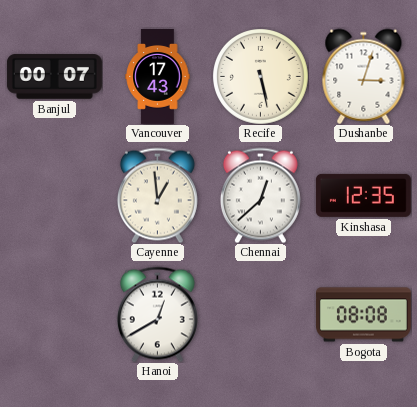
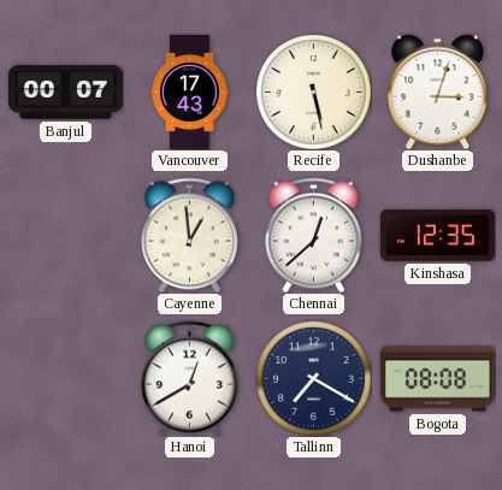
Tallinn: none -> 7:20
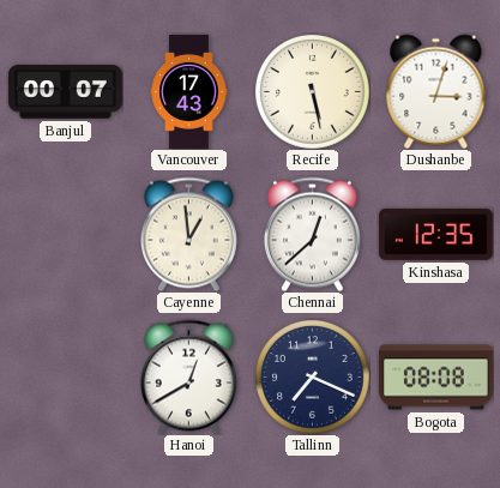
Tallinn: 7:20 -> 7:19
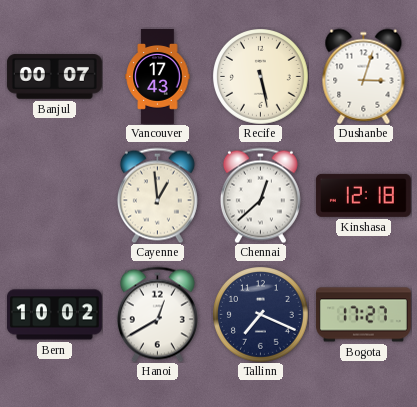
Kinshasa: 12:35 -> 12:18
Bern: none -> 10:02
Bogota: 08:08 -> 17:27
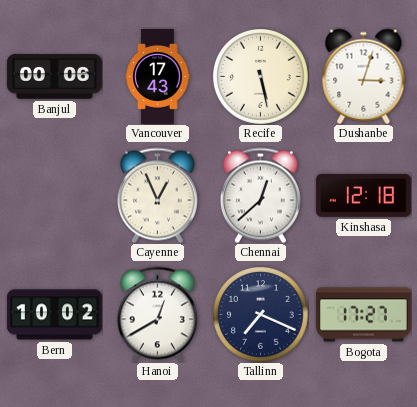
Banjul: 00:07 -> 00:06
Cayenne: 12:59 -> 12:56
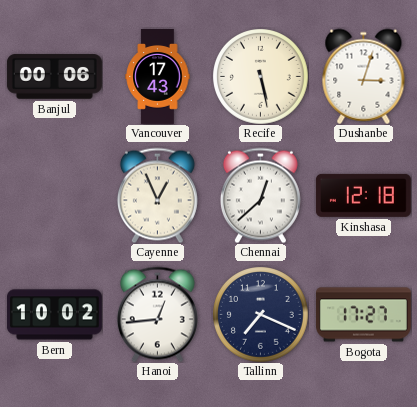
Hanoi: 12:40 -> 12:44
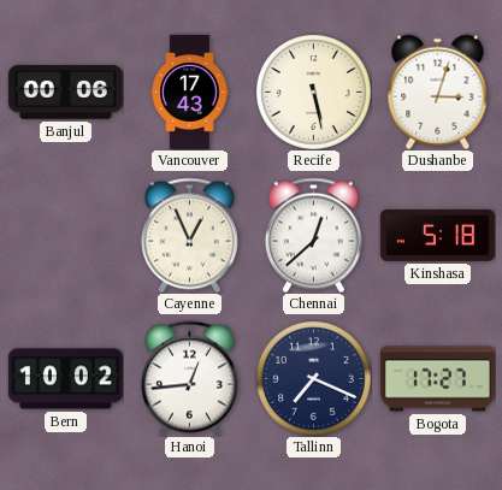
Kinshasa: 12:18 -> 5:18
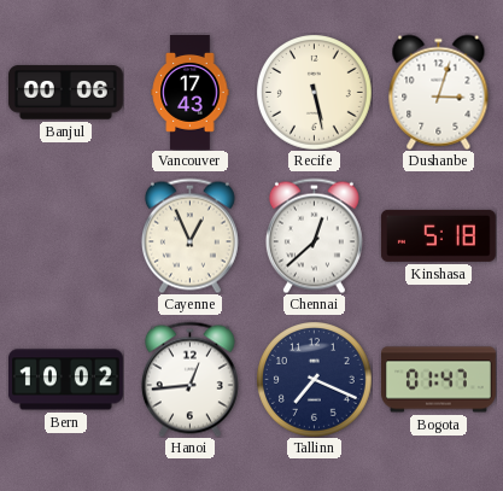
Bogota: 17:27 -> 01:47
